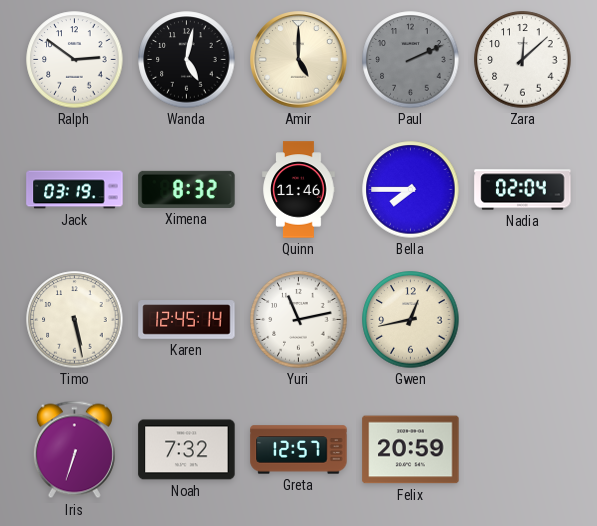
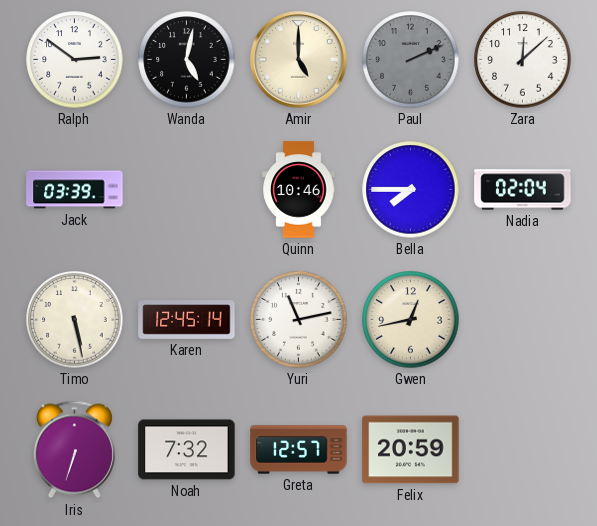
Jack: 03:19 -> 03:39
Ximena: 8:32 -> none
Quinn: 11:46 -> 10:46
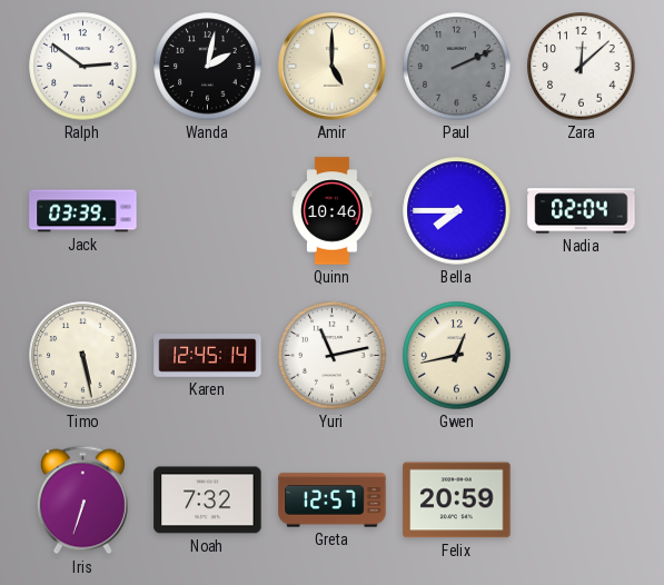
Wanda: 5:02 -> 2:02
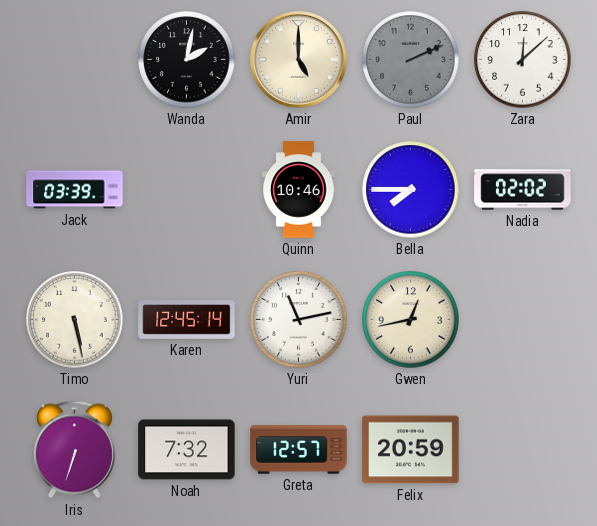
Ralph: 2:51 -> none
Nadia: 02:04 -> 02:02
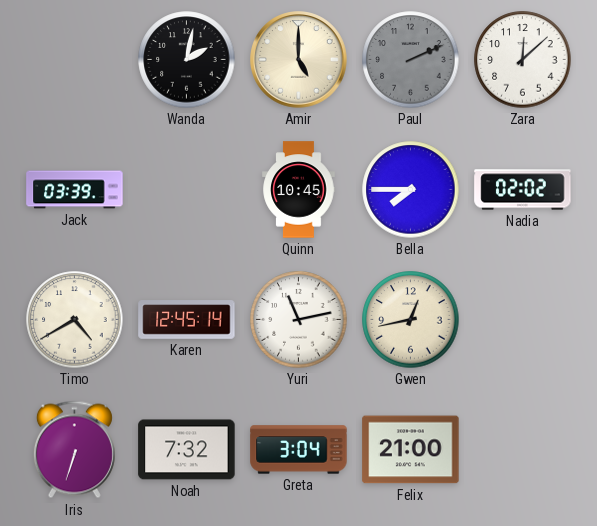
Quinn: 10:46 -> 10:45
Timo: 5:28 -> 4:40
Greta: 12:57 -> 3:04
Felix: 20:59 -> 21:00
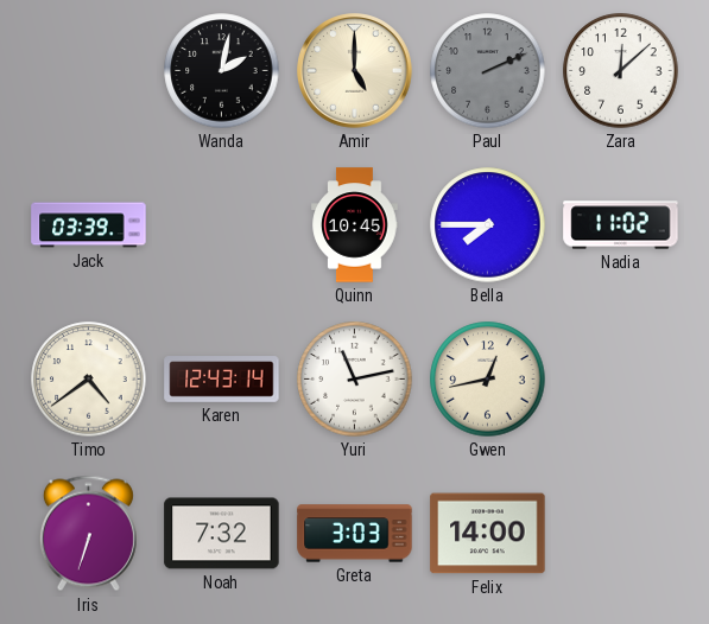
Nadia: 02:02 -> 11:02
Timo: 4:40 -> 4:39
Karen: 12:45 -> 12:43
Greta: 3:04 -> 3:03
Felix: 21:00 -> 14:00
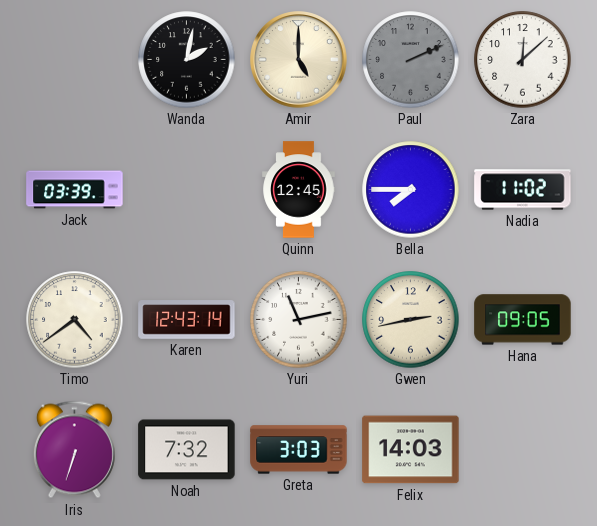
Quinn: 10:45 -> 12:45
Gwen: 12:43 -> 2:43
Hana: none -> 09:05
Felix: 14:00 -> 14:03
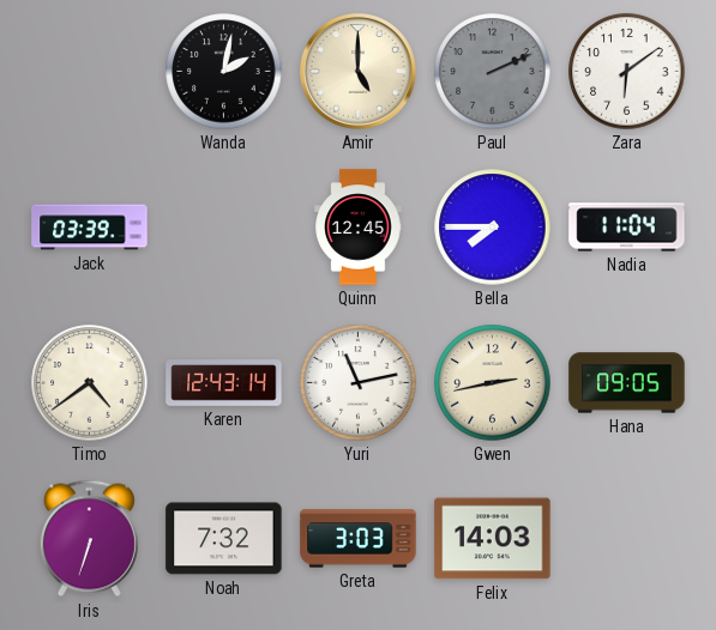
Zara: 12:08 -> 6:09
Nadia: 11:02 -> 11:04
